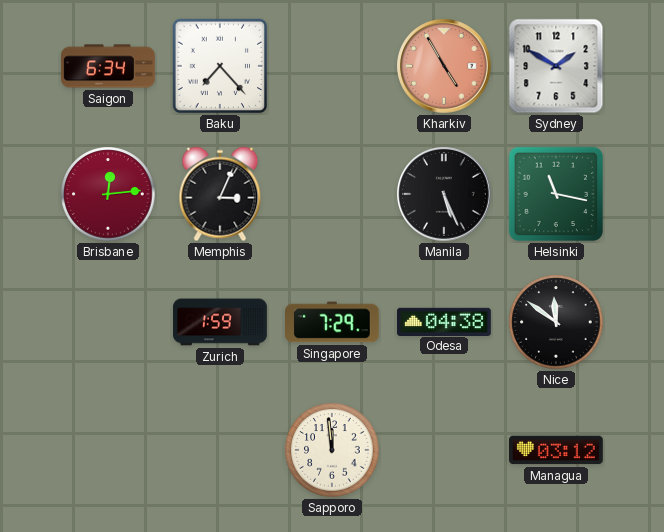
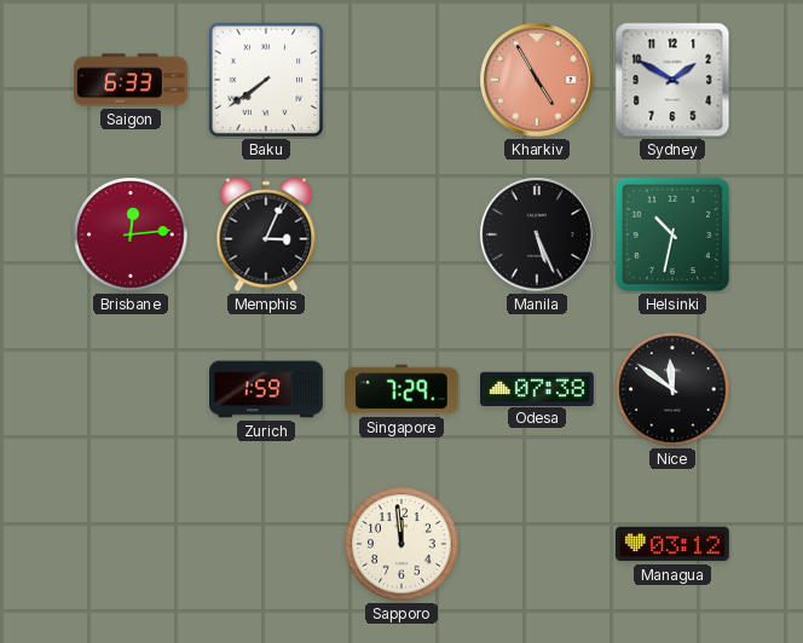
Saigon: 6:34 -> 6:33
Baku: 7:23 -> 7:39
Helsinki: 11:17 -> 10:32
Odesa: 04:38 -> 07:38
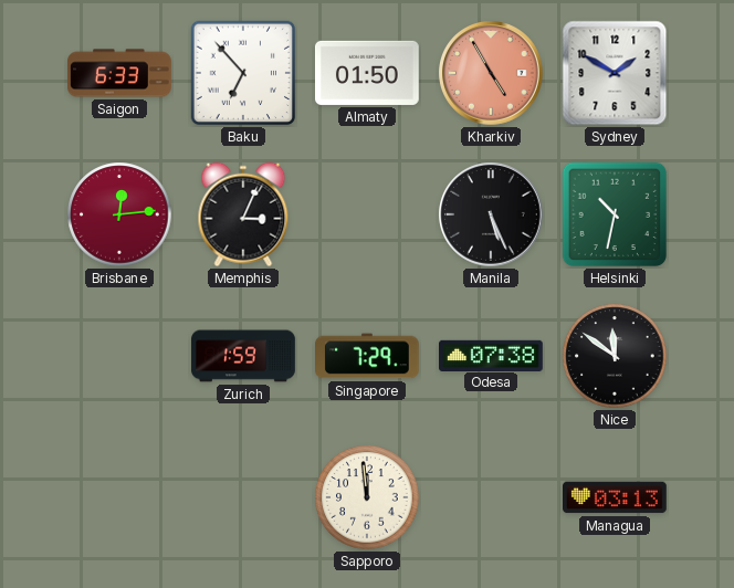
Baku: 7:39 -> 6:53
Almaty: none -> 01:50
Managua: 03:12 -> 03:13
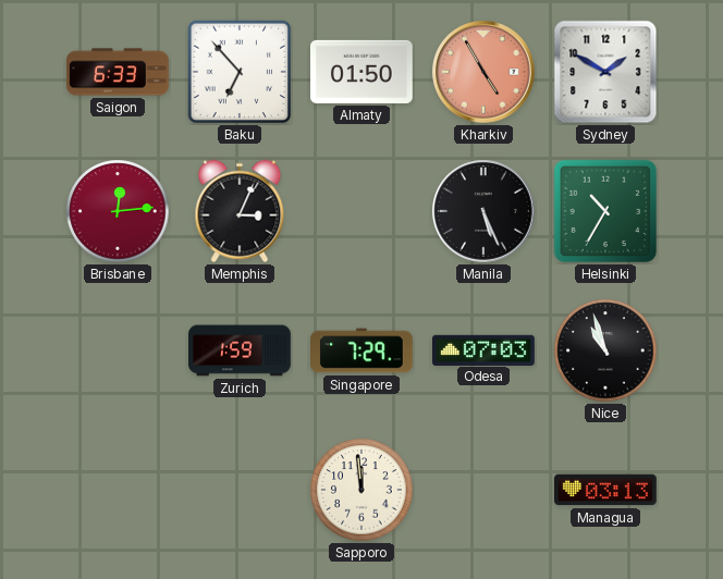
Helsinki: 10:32 -> 10:35
Odesa: 07:38 -> 07:03
Nice: 11:51 -> 10:57
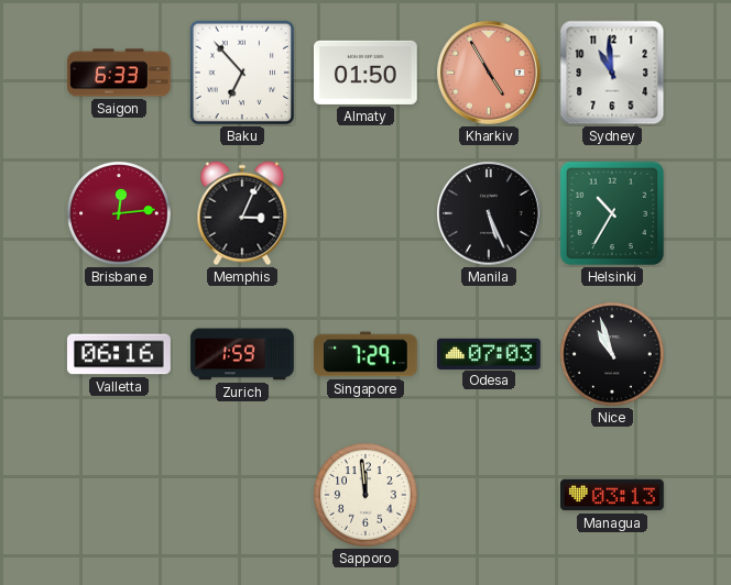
Sydney: 1:50 -> 10:59
Valletta: none -> 06:16
